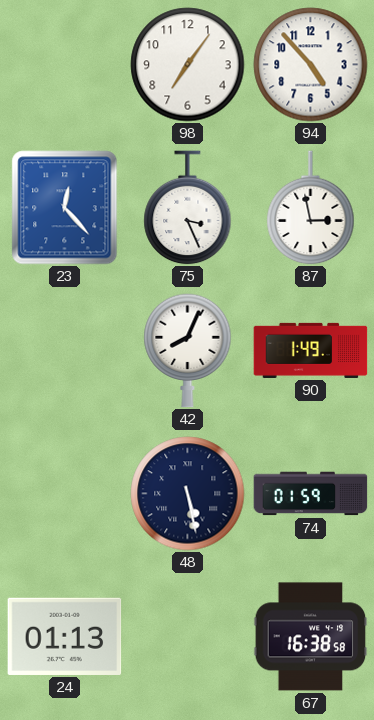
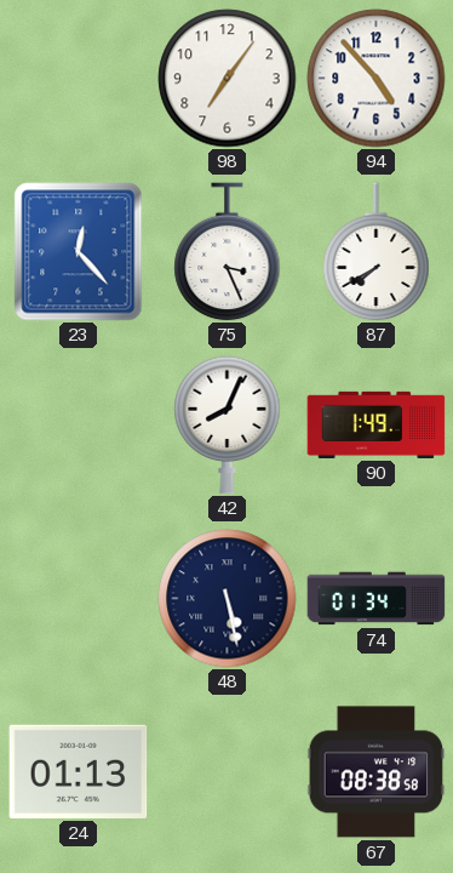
87: 2:58 -> 7:40
74: 01:59 -> 01:34
67: 16:38 -> 08:38
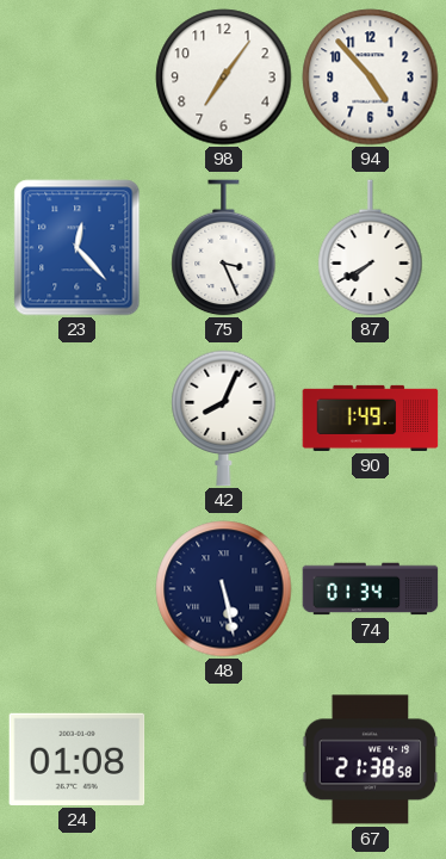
24: 01:13 -> 01:08
67: 08:38 -> 21:38
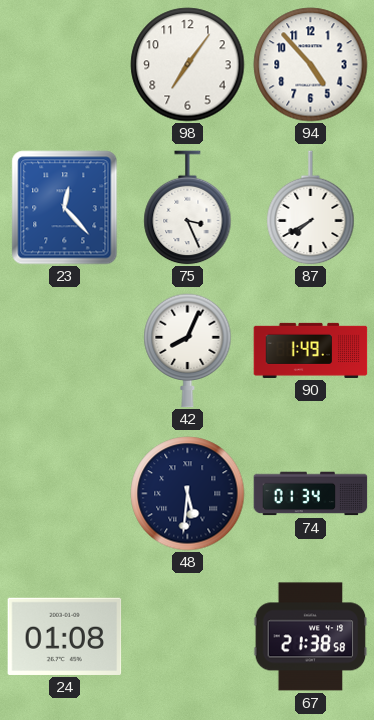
48: 5:28 -> 5:31
